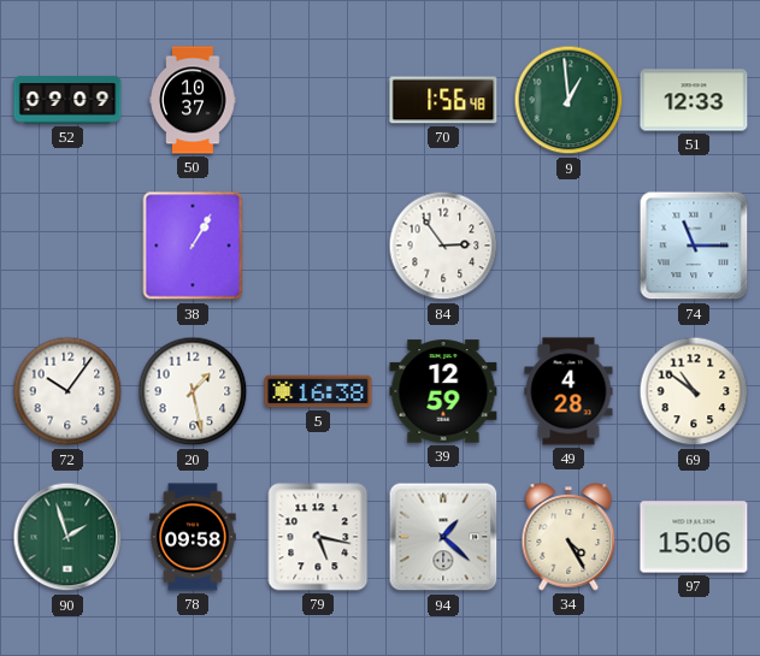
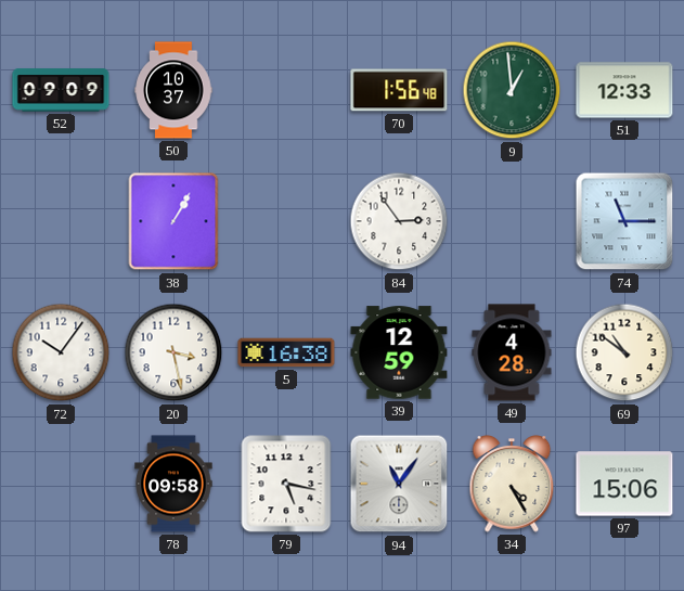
20: 1:28 -> 3:28
90: 1:57 -> none
94: 1:22 -> 11:06
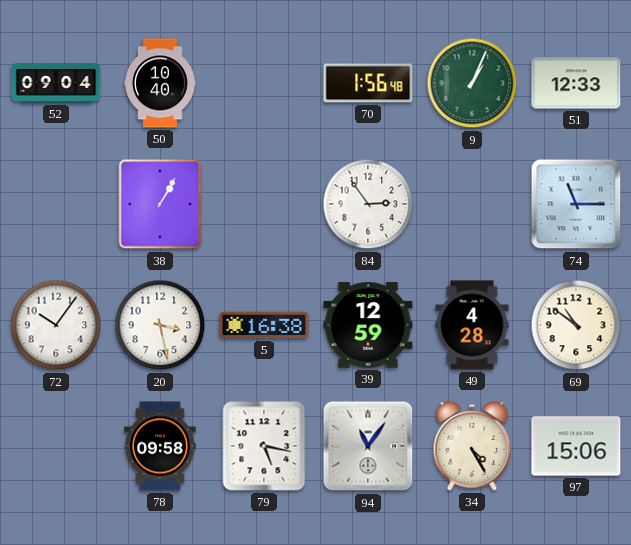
52: 09:09 -> 09:04
50: 10:37 -> 10:40
9: 12:59 -> 1:04
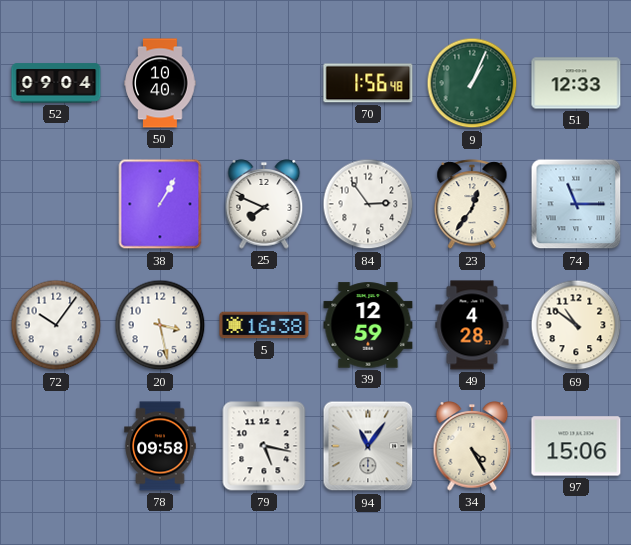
25: none -> 7:49
23: none -> 12:36
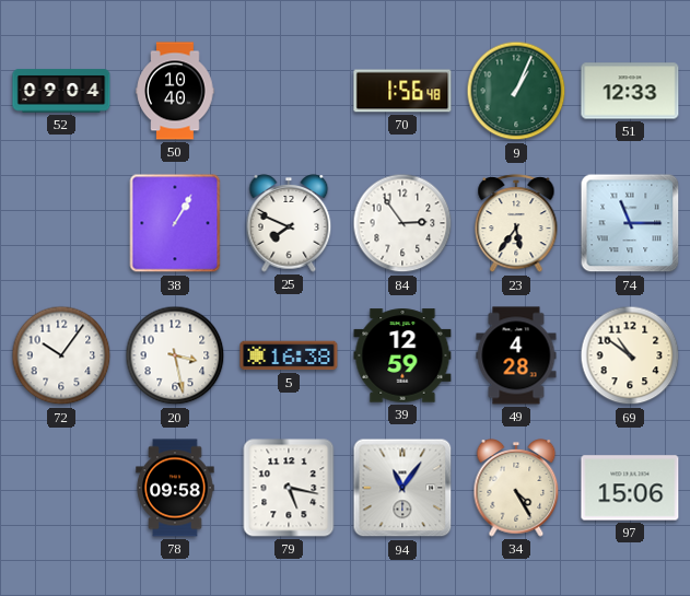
23: 12:36 -> 5:36
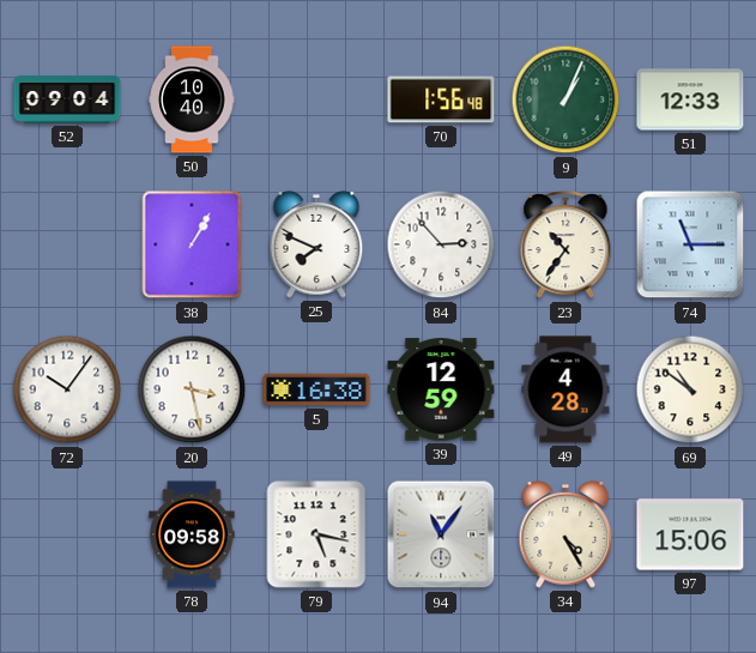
84: 2:54 -> 2:53
23: 5:36 -> 10:36
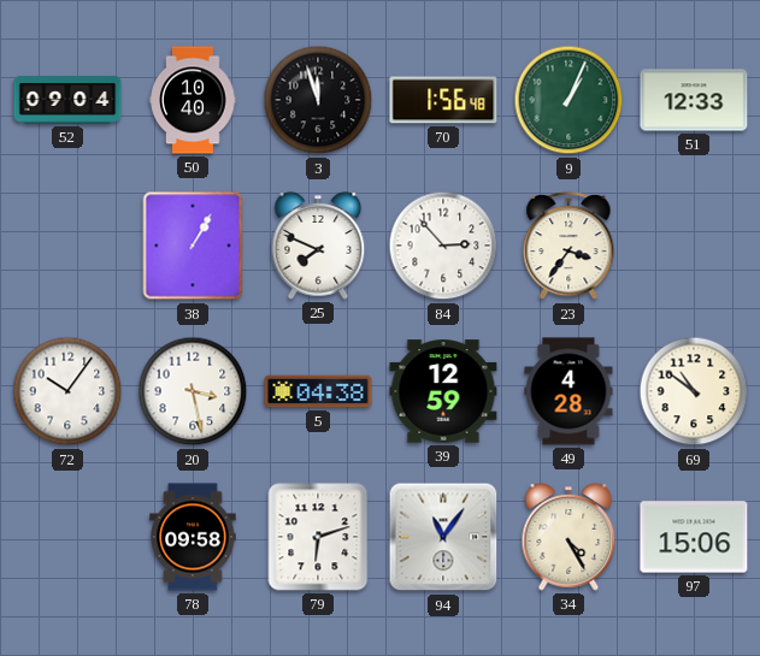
3: none -> 11:57
23: 10:36 -> 3:36
74: 11:15 -> none
5: 16:38 -> 04:38
79: 5:17 -> 6:12
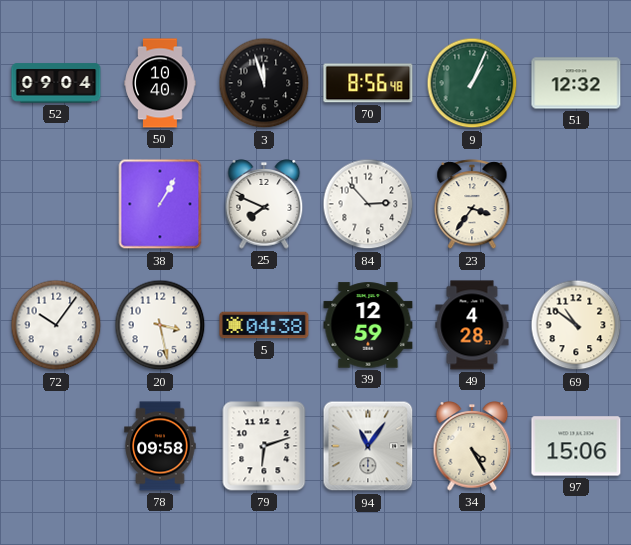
70: 1:56 -> 8:56
51: 12:33 -> 12:32
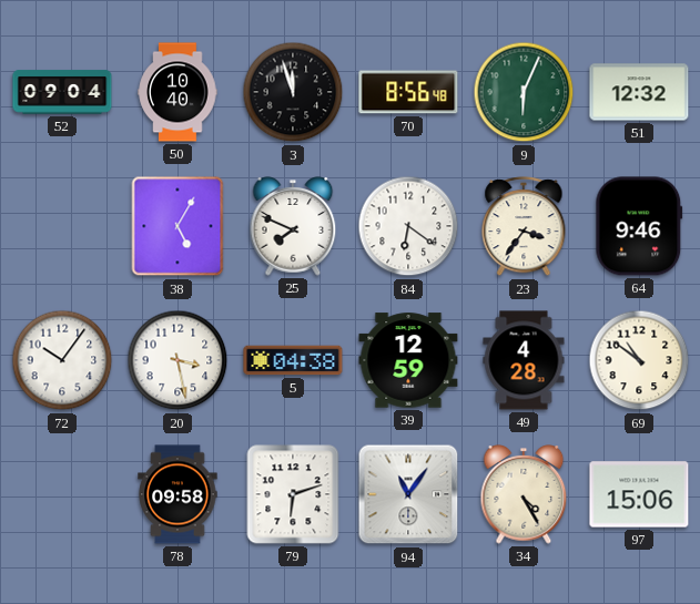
9: 1:04 -> 6:04
38: 1:05 -> 5:05
84: 2:53 -> 6:21
64: none -> 9:46
